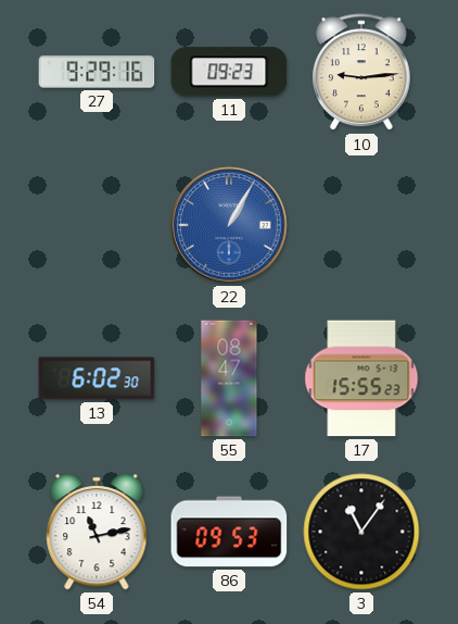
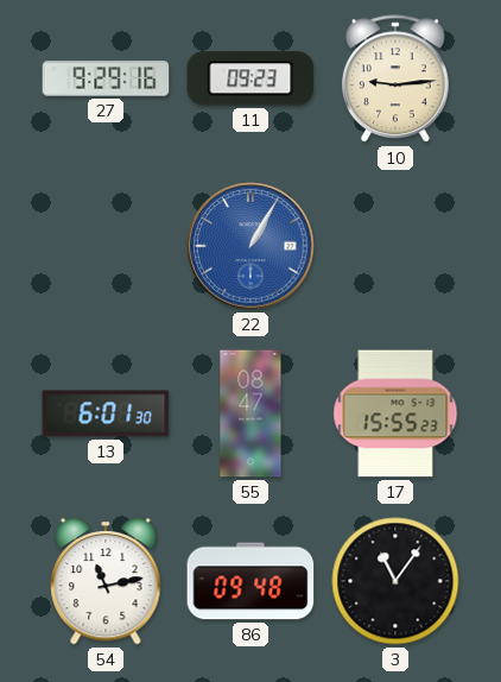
13: 6:02 -> 6:01
86: 09:53 -> 09:48
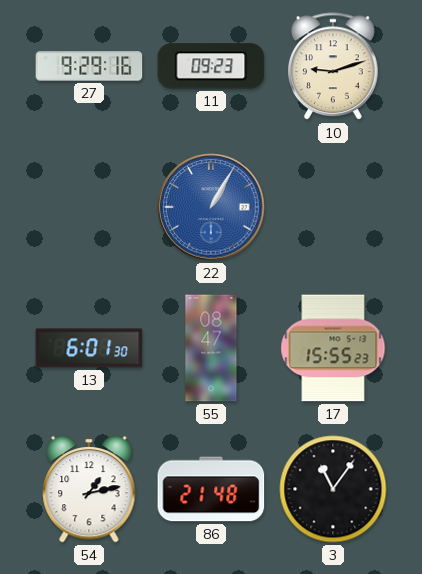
10: 9:14 -> 9:12
54: 11:13 -> 1:13
86: 09:48 -> 21:48
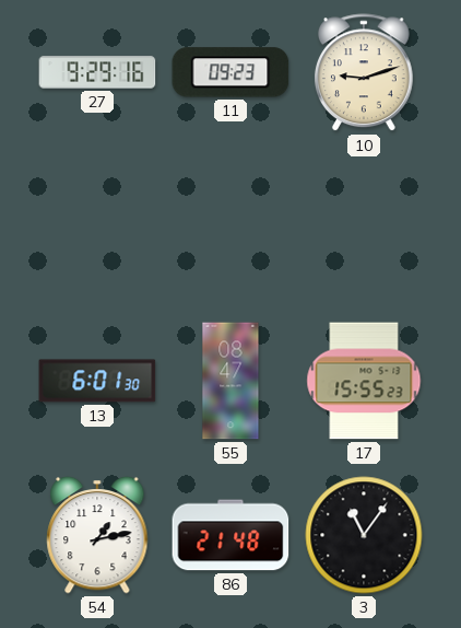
22: 1:05 -> none
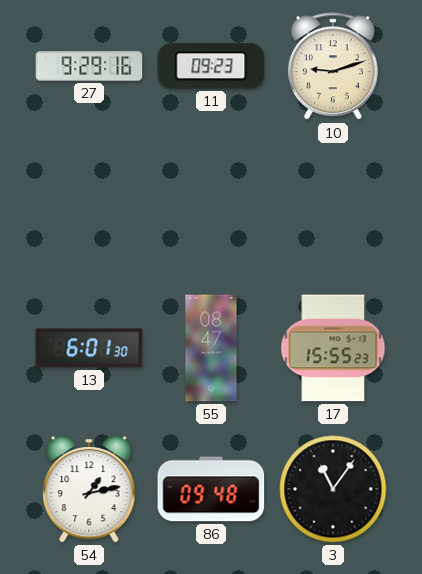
86: 21:48 -> 09:48
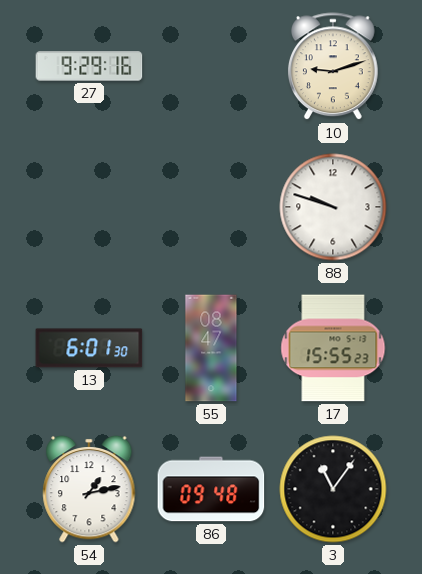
11: 09:23 -> none
88: none -> 9:48
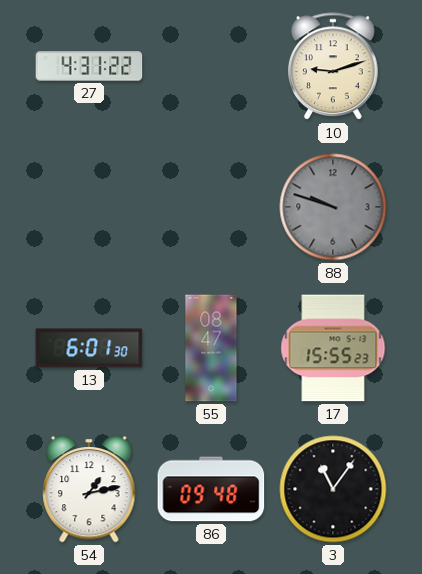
27: 9:29 -> 4:31
88 dial: white -> grey
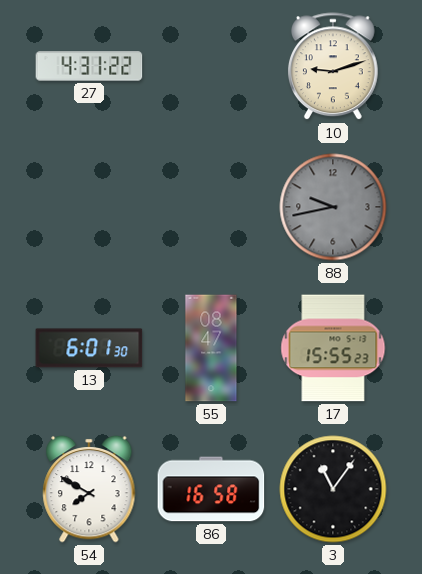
88: 9:48 -> 9:43
54: 1:13 -> 7:50
86: 09:48 -> 16:58
